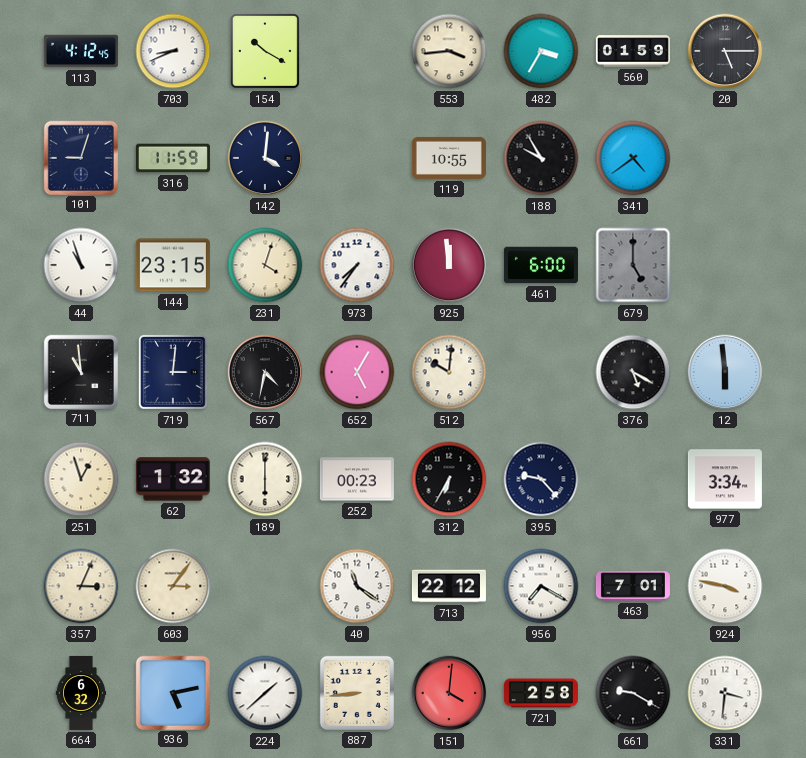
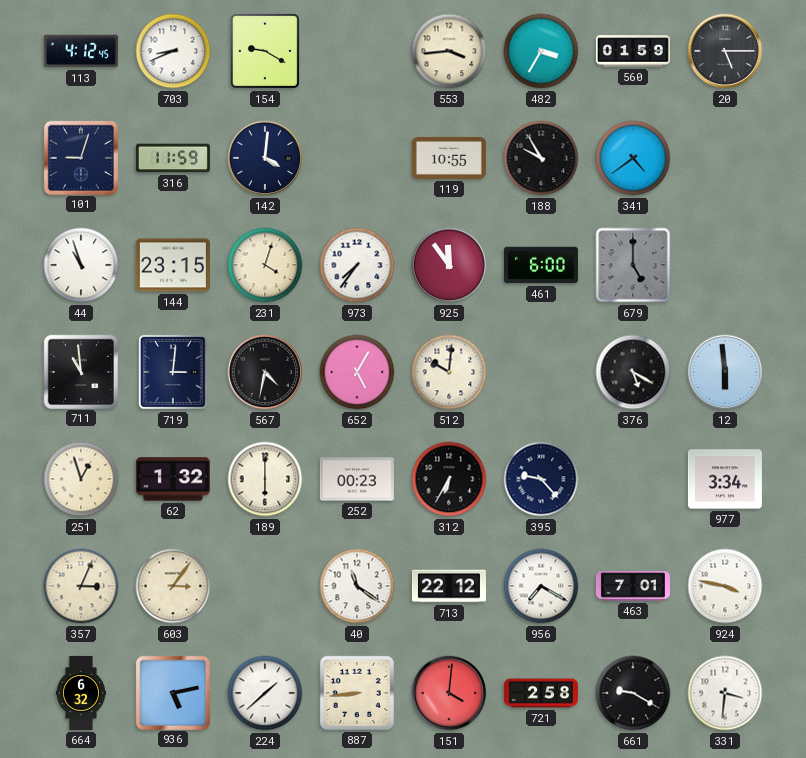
154: 10:20 -> 9:20
925: 11:59 -> 11:54
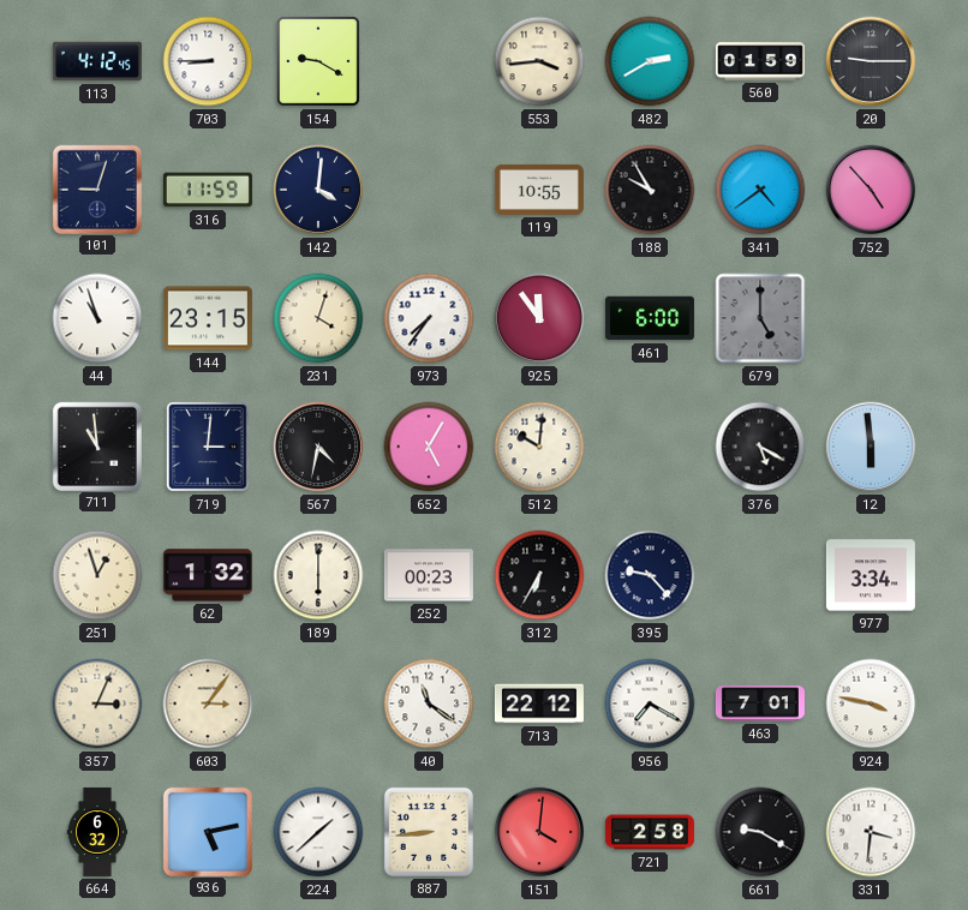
703: 8:41 -> 8:45
482: 3:35 -> 2:40
20: 5:15 -> 9:15
752: none -> 4:53
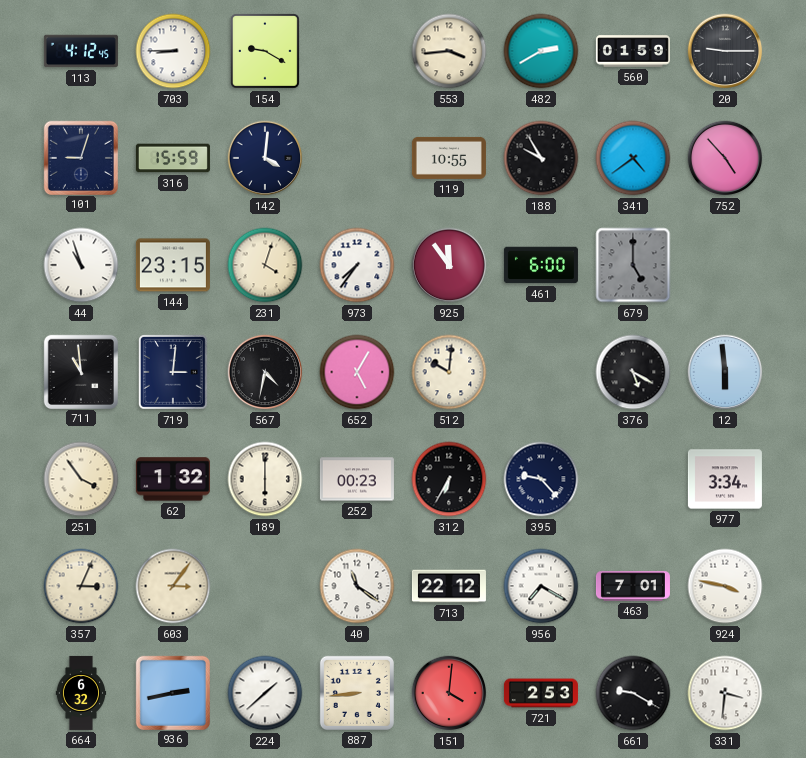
316: 11:59 -> 15:59
251: 12:57 -> 3:54
936: 5:13 -> 2:43
721: 2:58 -> 2:53
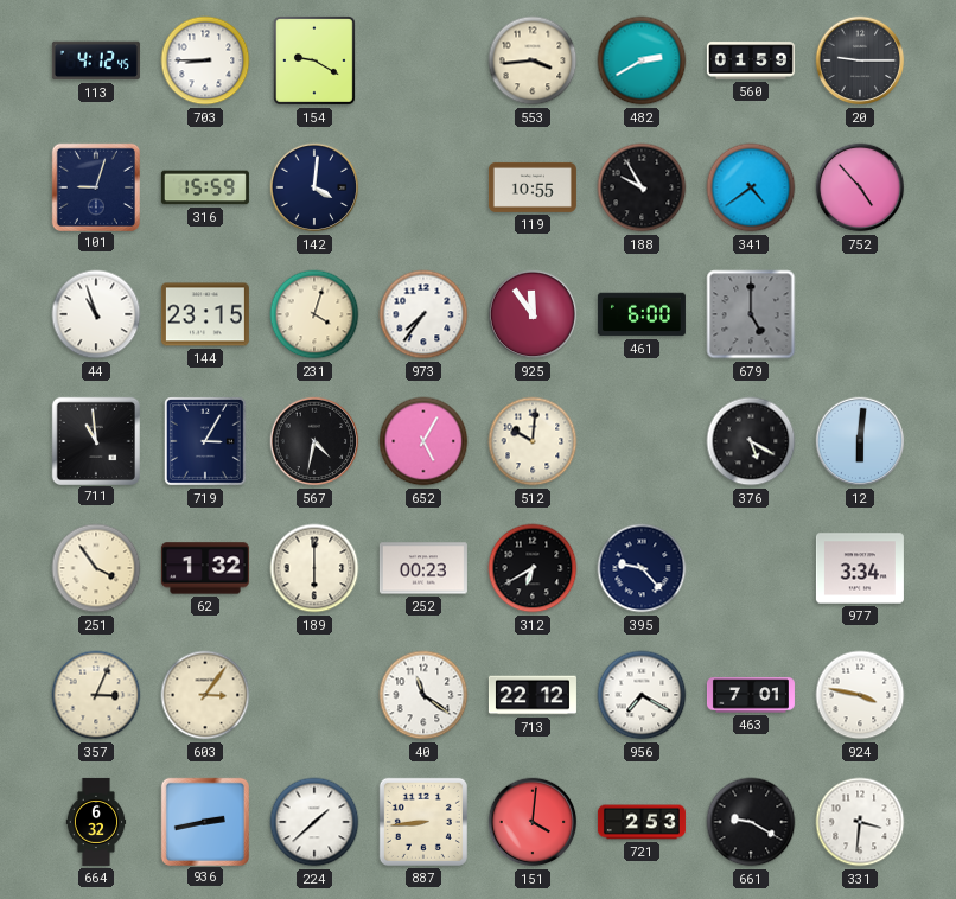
719: 3:01 -> 3:05
12: 5:59 -> 6:01
312: 6:35 -> 6:40
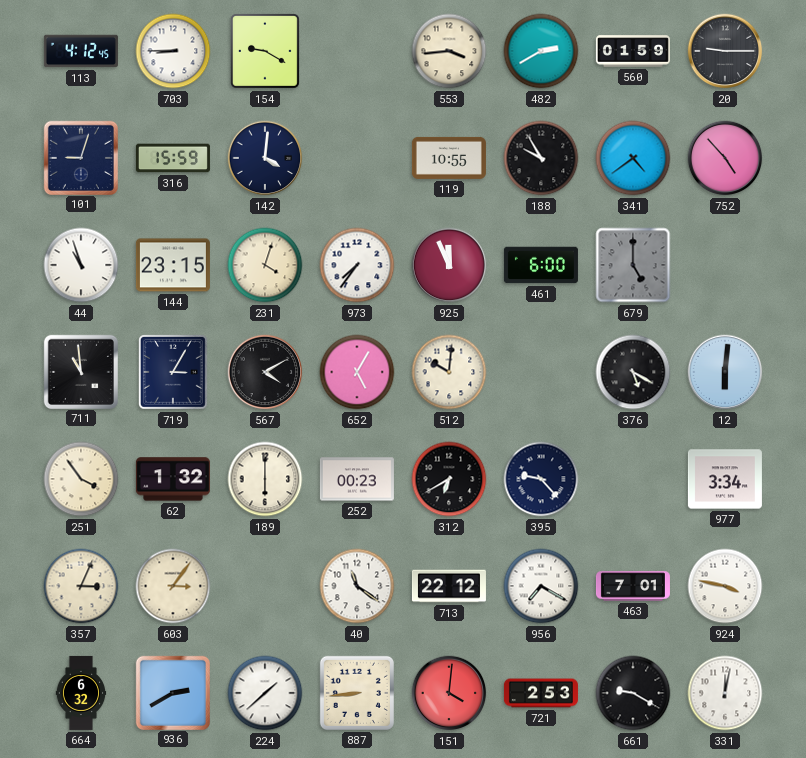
925: 11:54 -> 11:56
567: 4:32 -> 4:10
936: 2:43 -> 2:40
331: 3:31 -> 12:02
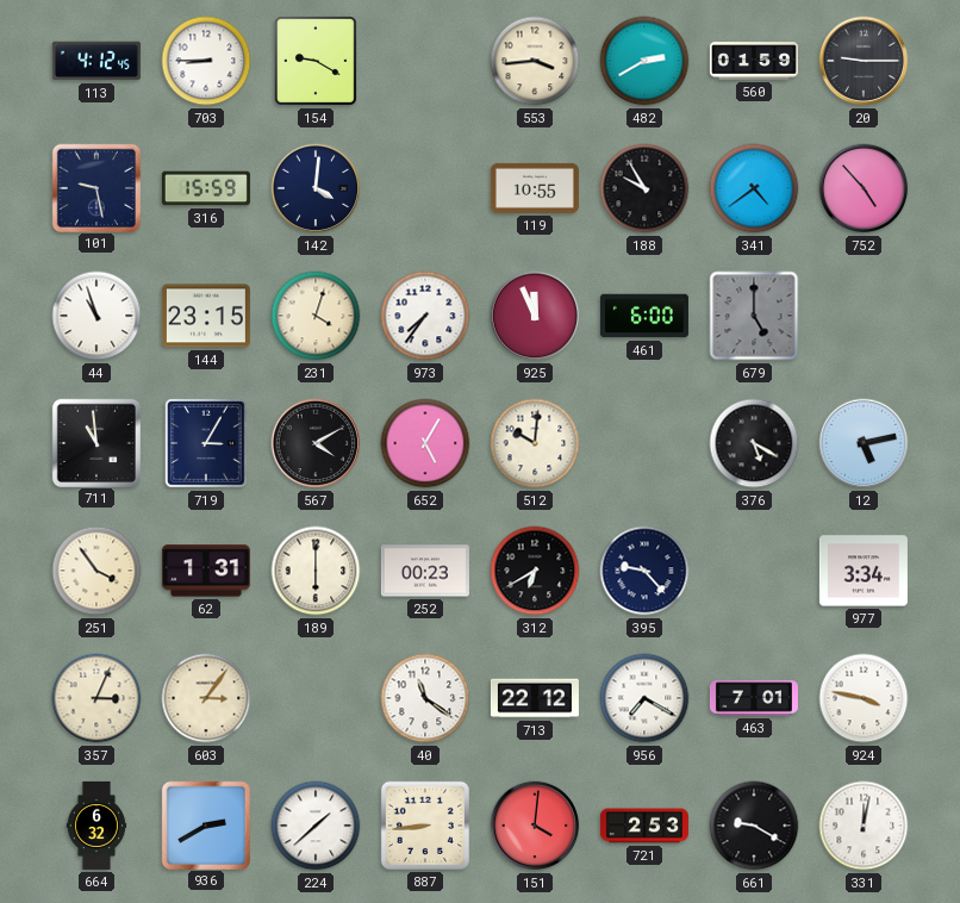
101: 9:03 -> 9:28
12: 6:01 -> 5:13
62: 1:32 -> 1:31
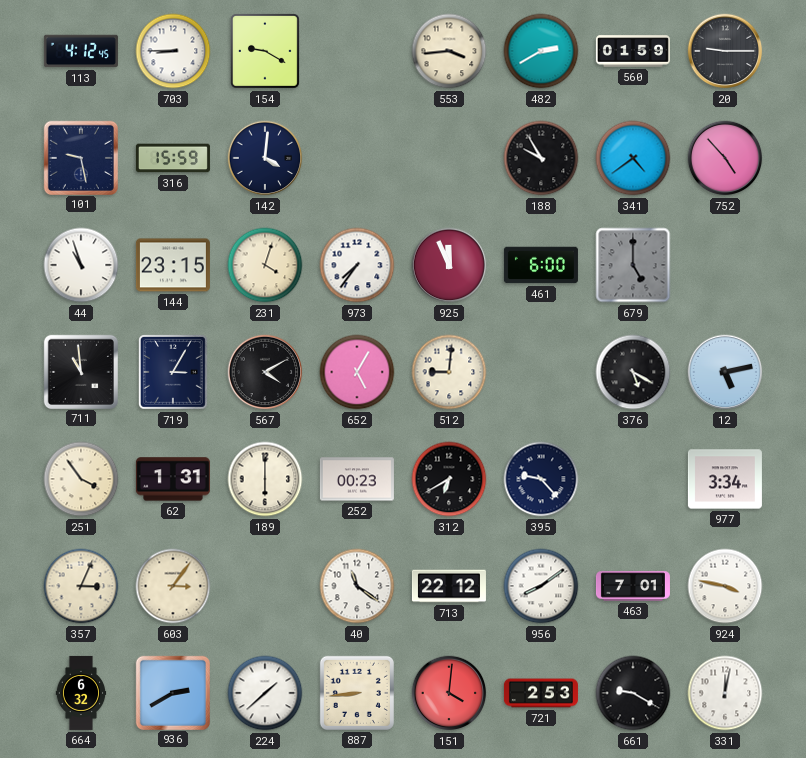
119: 10:55 -> none
512: 10:01 -> 9:01
956: 7:20 -> 8:09
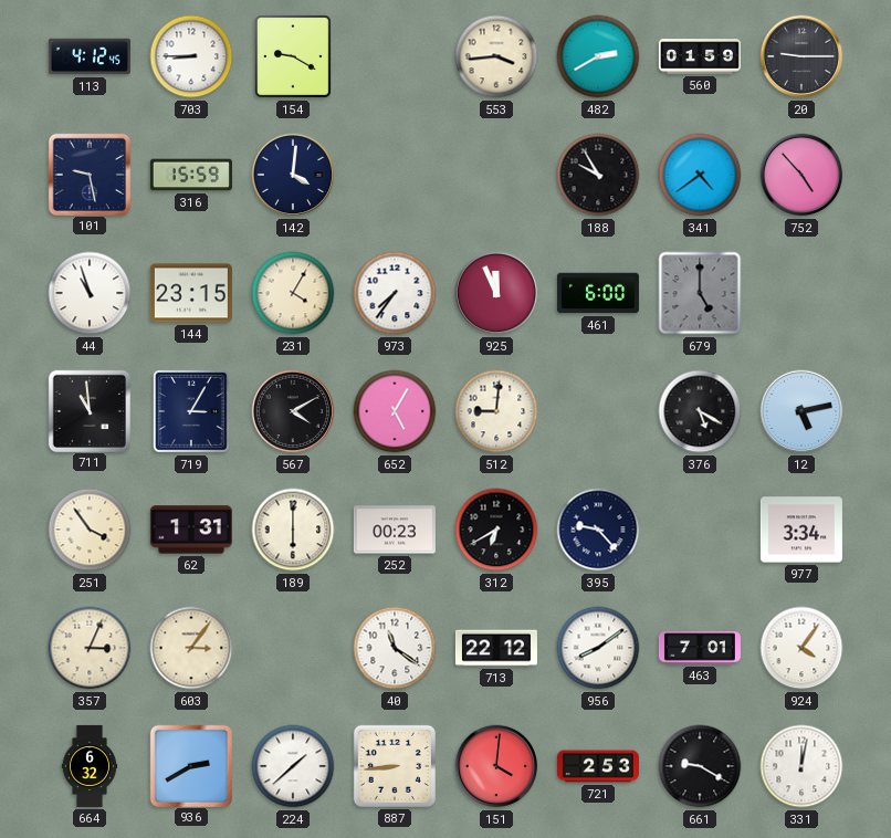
231: 4:03 -> 4:05
924: 3:47 -> 4:06
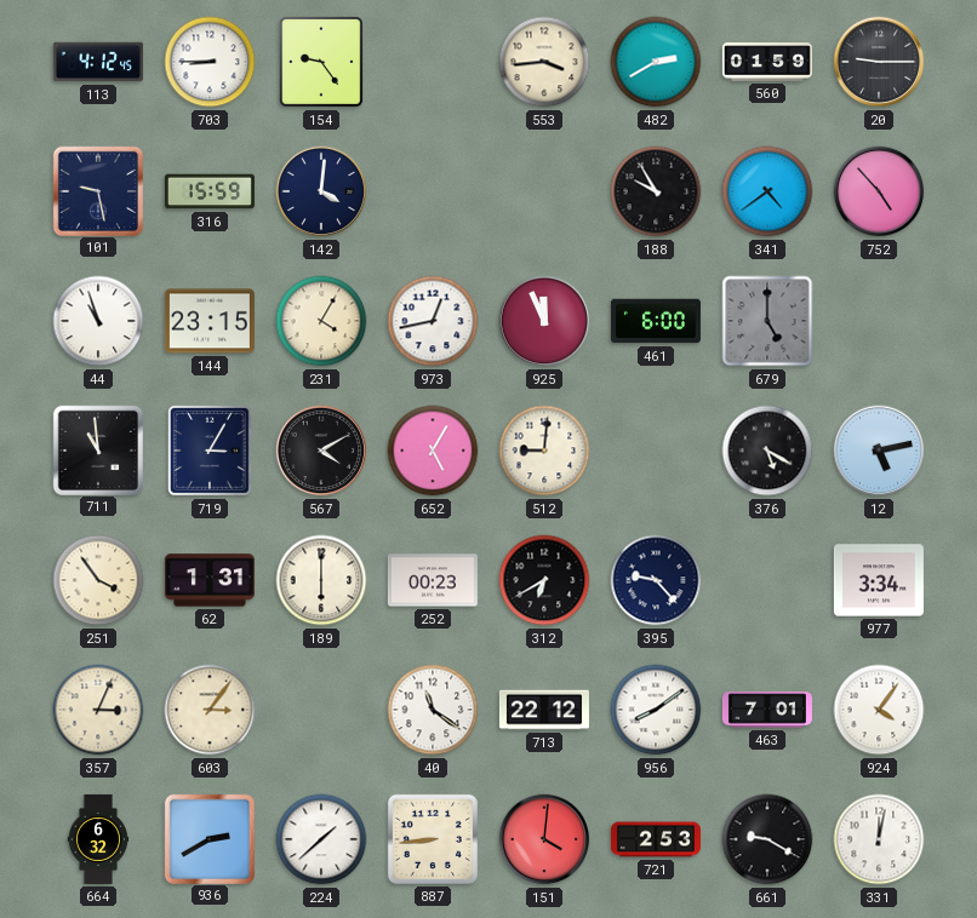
154: 9:20 -> 9:24
973: 7:36 -> 12:43
